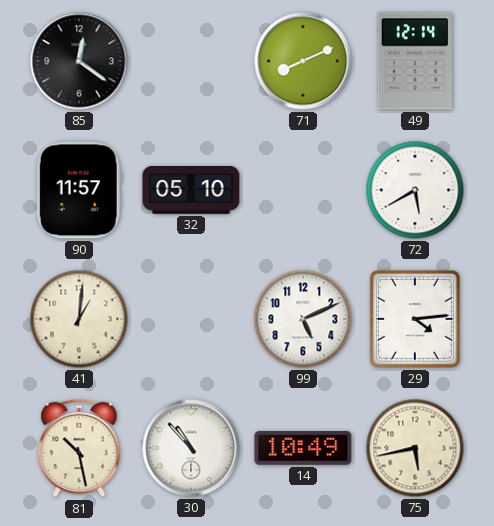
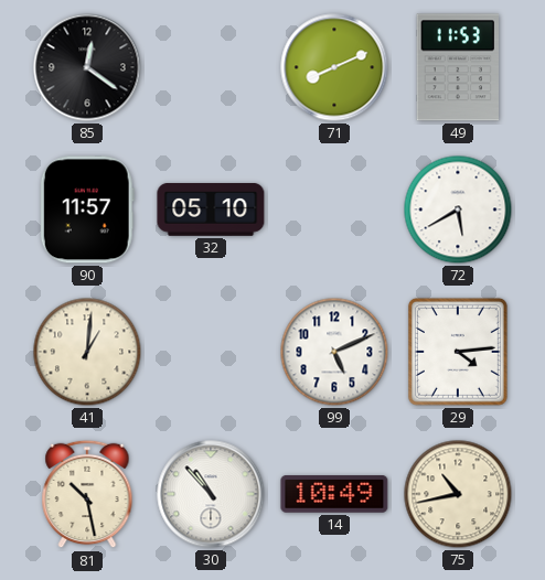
49: 12:14 -> 11:53
75: 5:43 -> 10:43
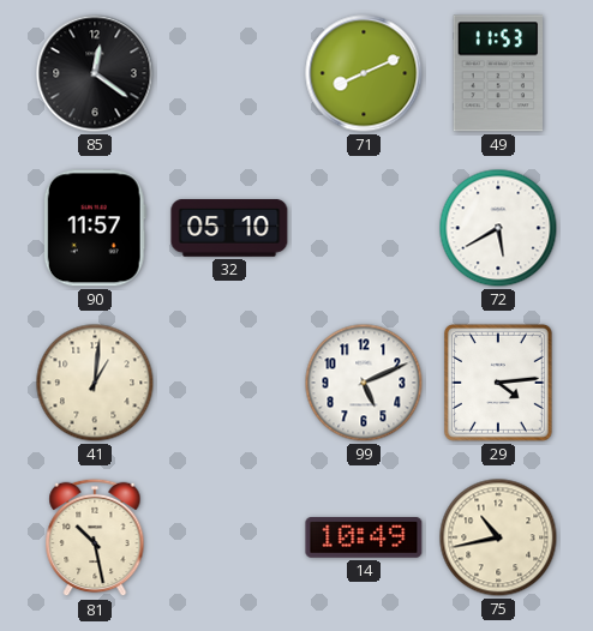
30: 10:53 -> none
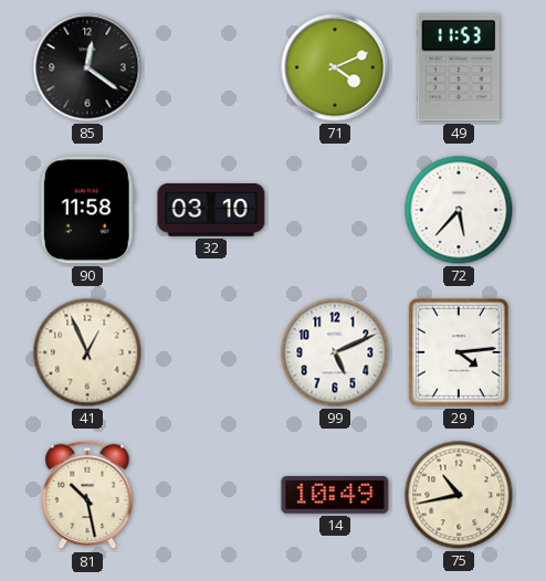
71: 8:11 -> 4:11
90: 11:57 -> 11:58
32: 05:10 -> 03:10
72: 5:40 -> 5:37
41: 1:01 -> 12:56
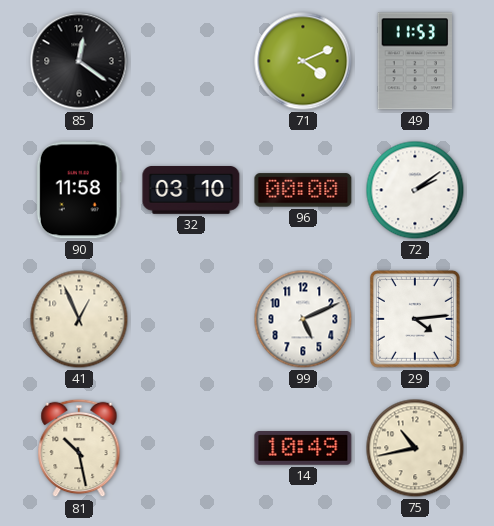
96: none -> 00:00
72: 5:37 -> 2:09
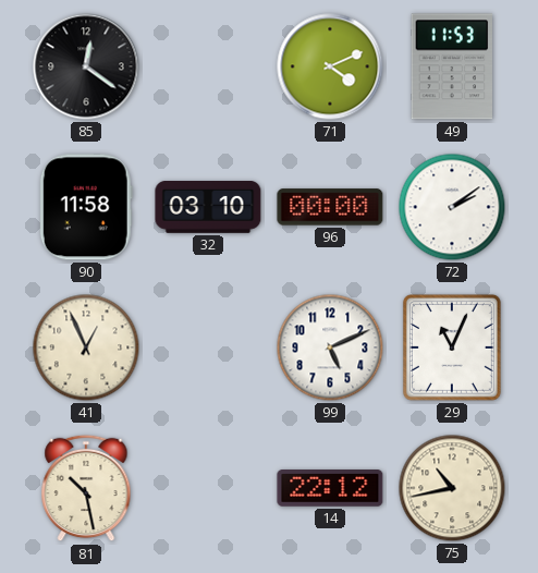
29: 4:14 -> 11:04
14: 10:49 -> 22:12
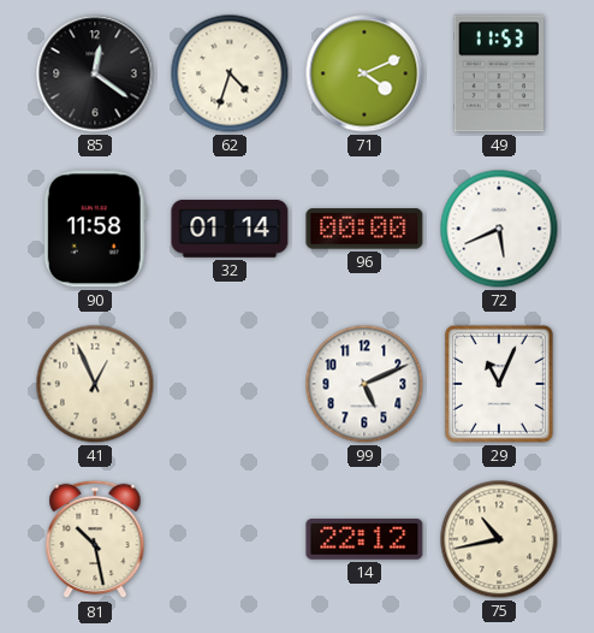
62: none -> 4:33
32: 03:10 -> 01:14
72: 2:09 -> 5:41
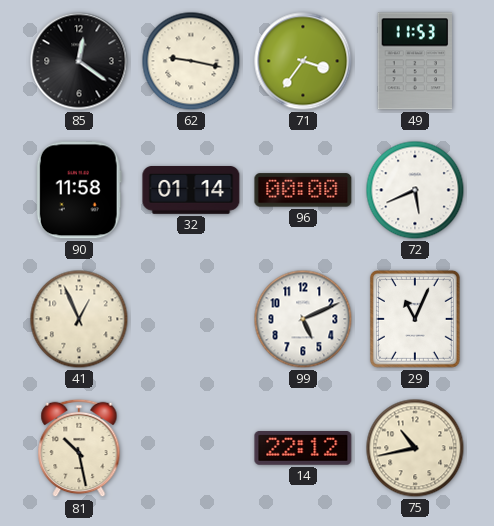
62: 4:33 -> 9:17
71: 4:11 -> 3:36
